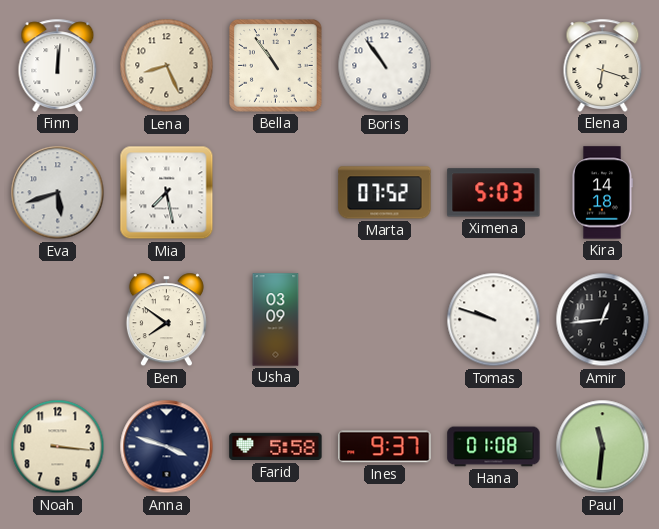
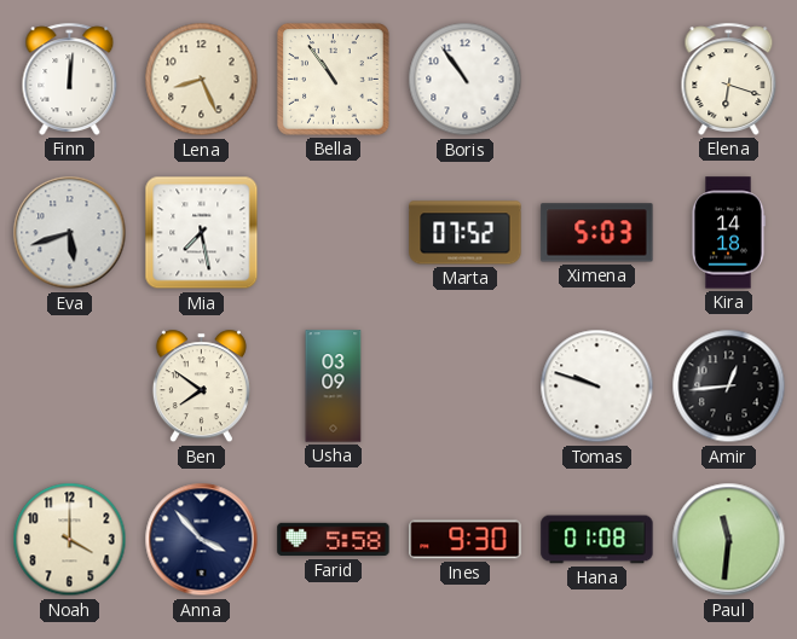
Noah: 3:16 -> 4:00
Anna: 3:48 -> 3:53
Ines: 9:37 -> 9:30
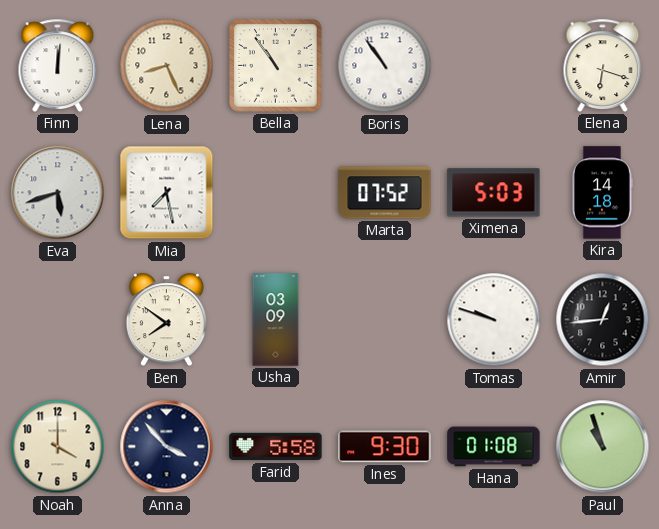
Paul: 11:31 -> 10:57
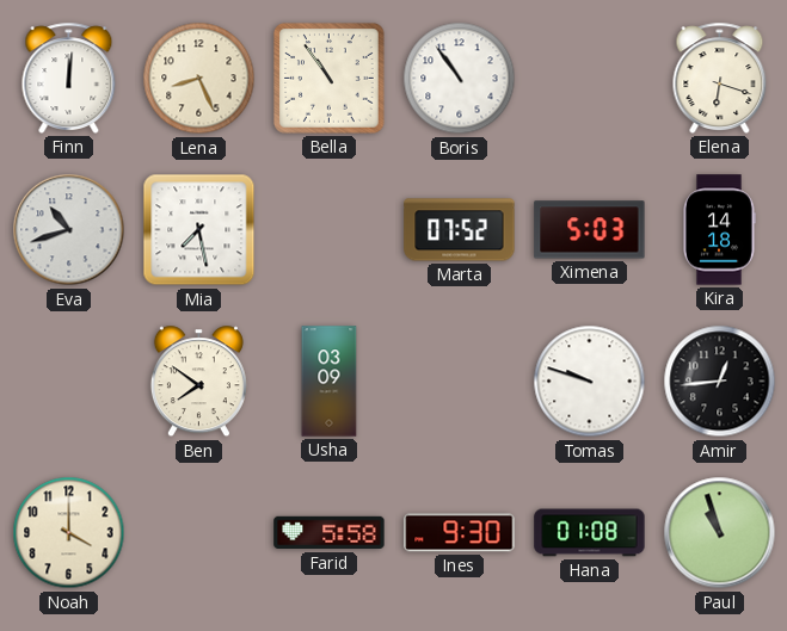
Eva: 5:42 -> 10:42
Anna: 3:53 -> none
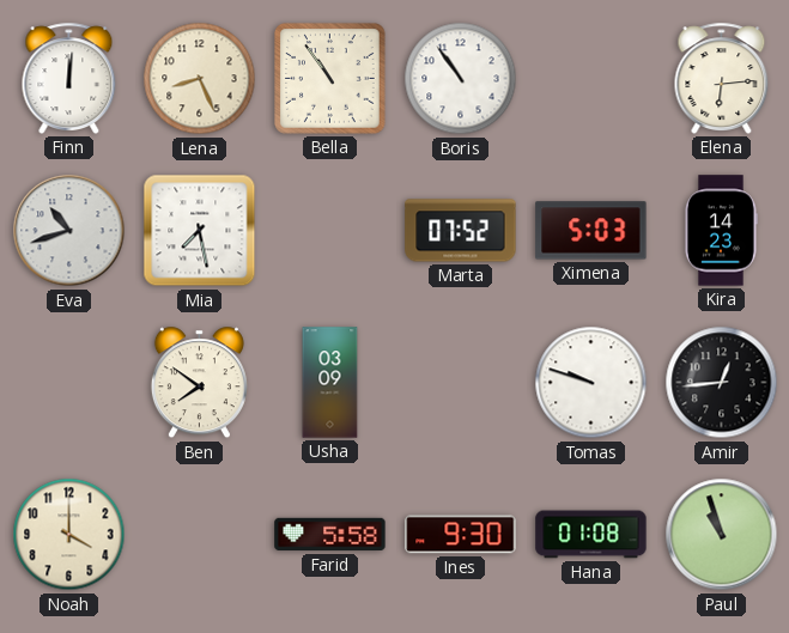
Elena: 6:18 -> 6:14
Kira: 14:18 -> 14:23
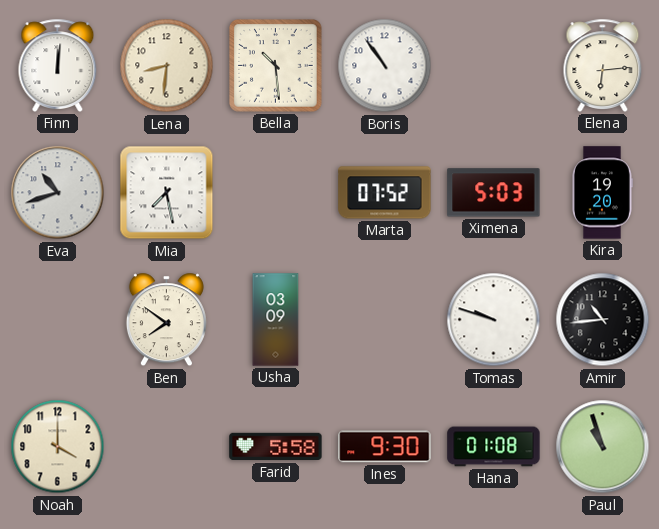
Lena: 8:26 -> 8:31
Bella: 10:54 -> 10:29
Kira: 14:23 -> 19:20
Amir: 12:44 -> 10:44
